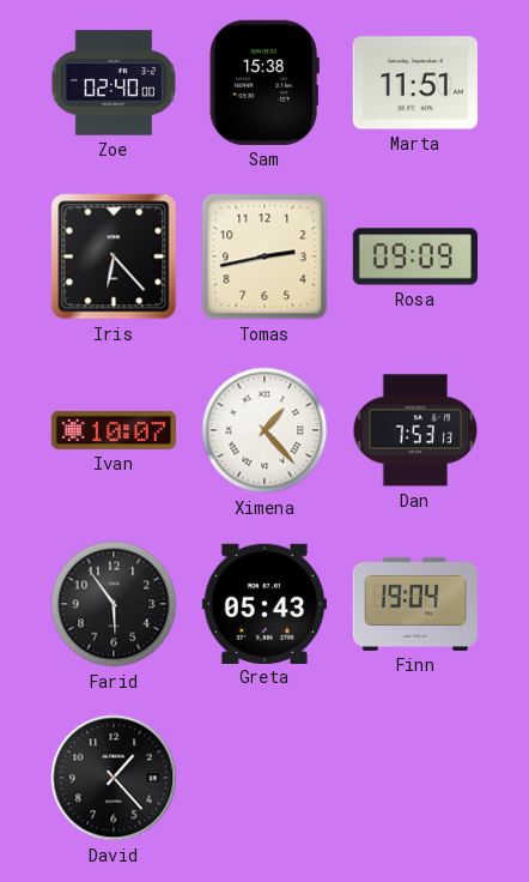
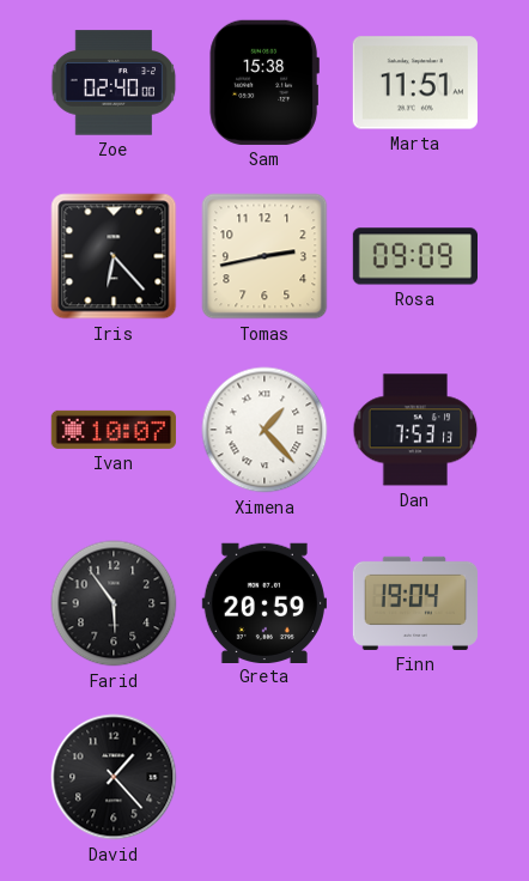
Greta: 05:43 -> 20:59
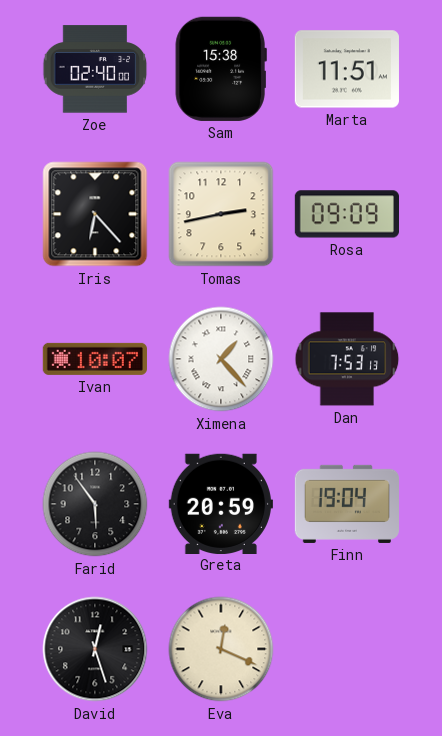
David: 1:23 -> 12:27
Eva: none -> 12:19
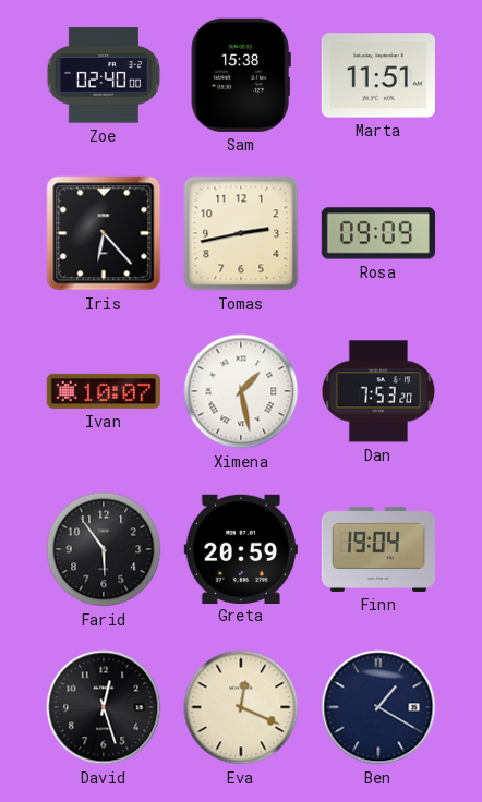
Ximena: 1:23 -> 1:28
Dan: 7:53:13 -> 7:53:20
Ben: none -> 1:20
